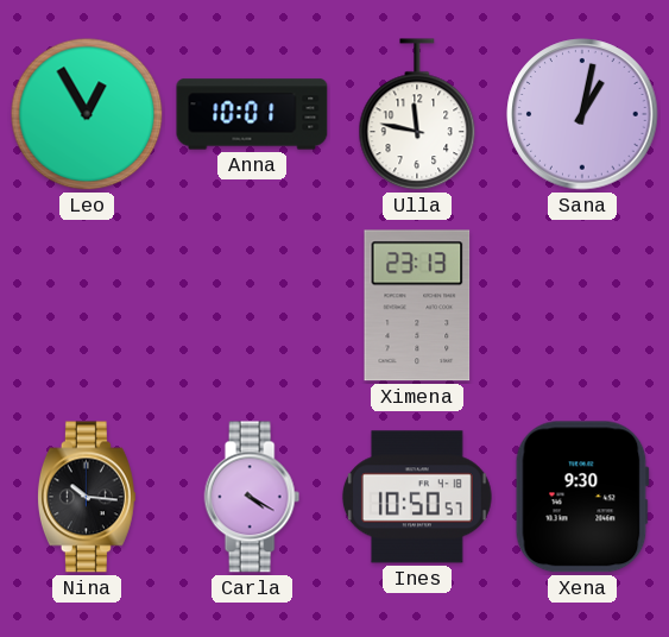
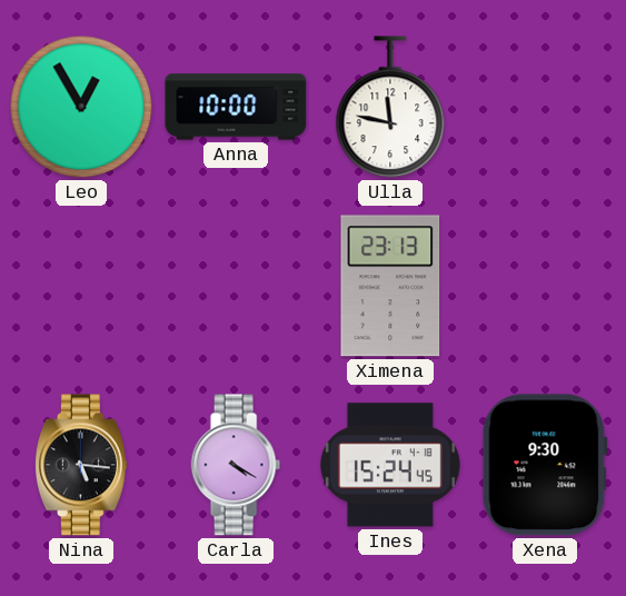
Anna: 10:01 -> 10:00
Sana: 1:02 -> none
Nina: 10:16 -> 5:16
Ines: 10:50 -> 15:24
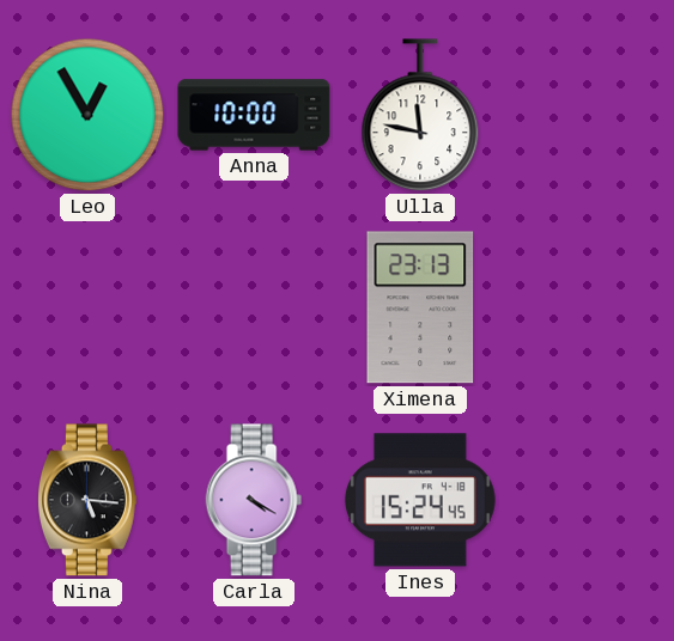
Xena: 9:30 -> none
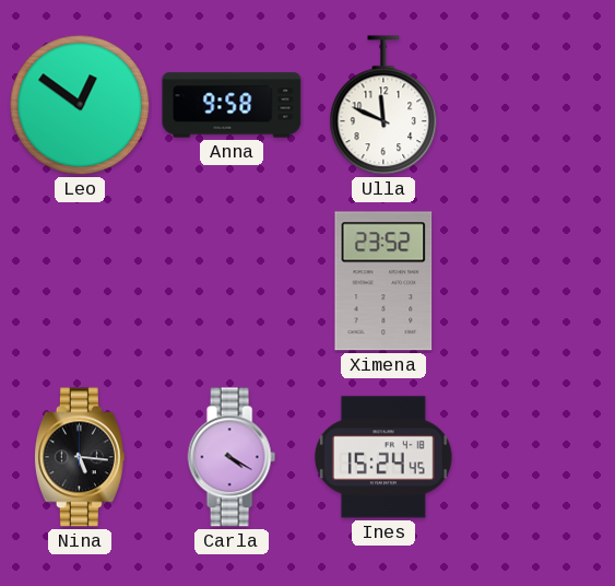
Leo: 12:55 -> 12:51
Anna: 10:00 -> 9:58
Ulla: 11:47 -> 11:49
Ximena: 23:13 -> 23:52
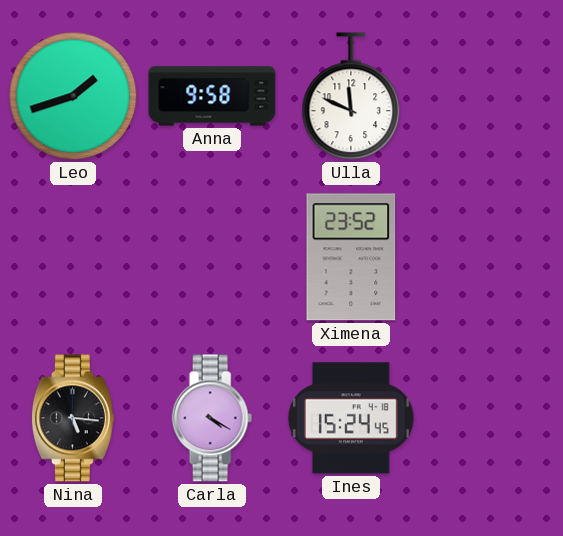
Leo: 12:51 -> 1:42
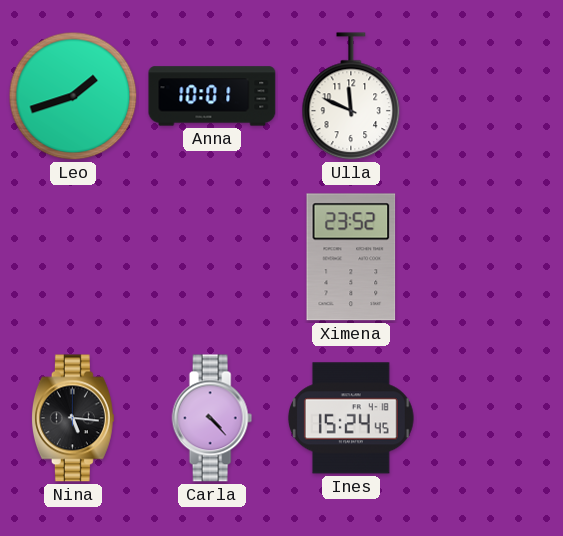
Anna: 9:58 -> 10:01
Carla: 4:20 -> 4:23
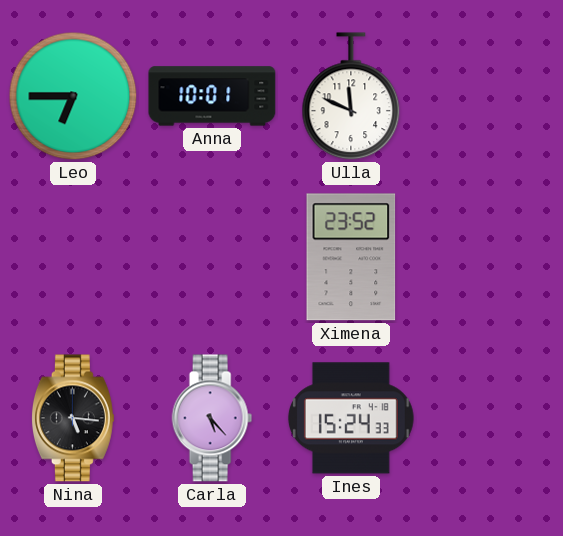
Leo: 1:42 -> 6:45
Carla: 4:23 -> 5:23
Ines: 15:24:45 -> 15:24:33
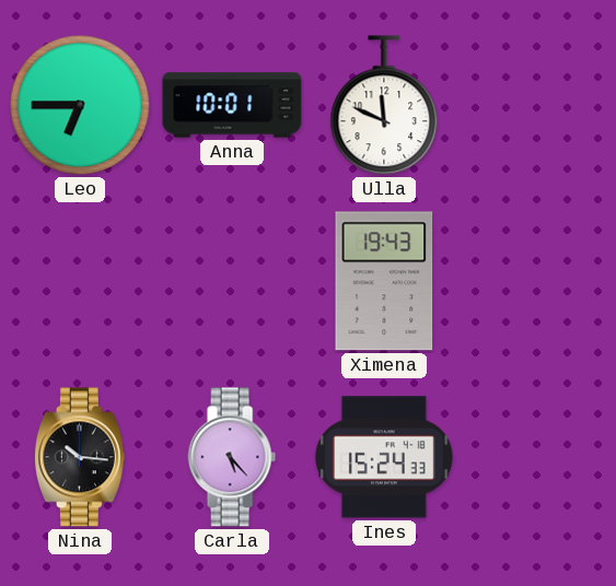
Ximena: 23:52 -> 19:43
Nina: 5:16 -> 10:16
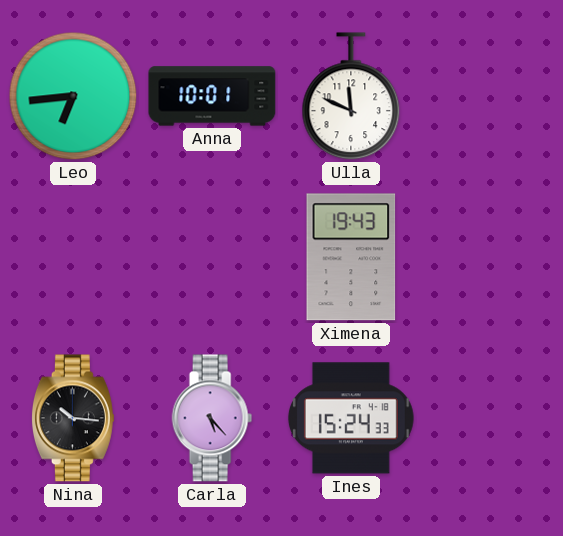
Leo: 6:45 -> 6:44
